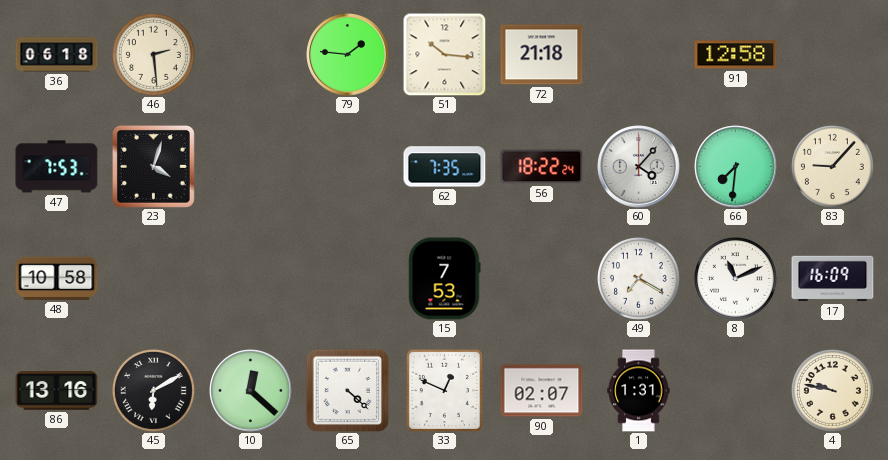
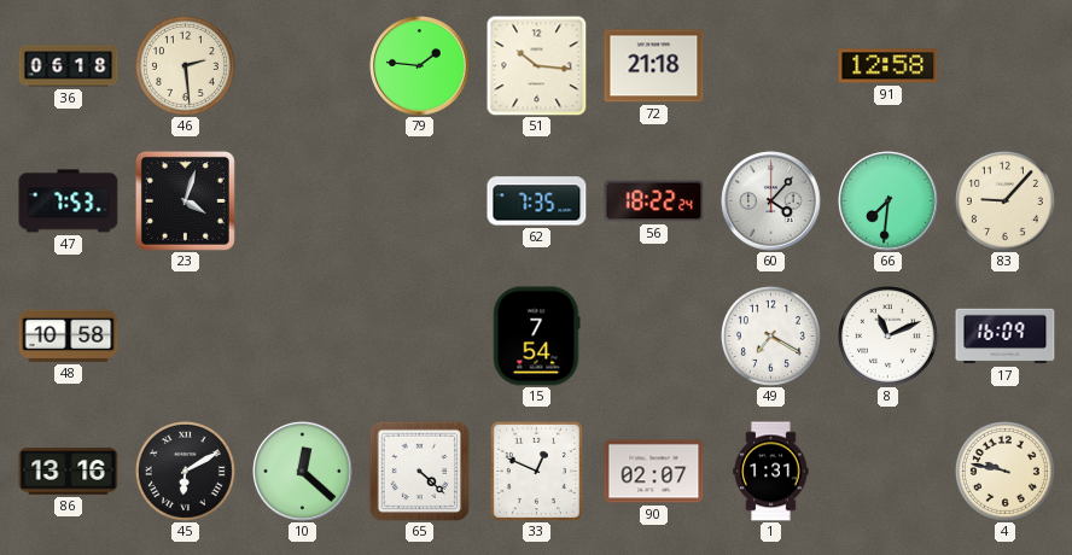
15: 7:53 -> 7:54
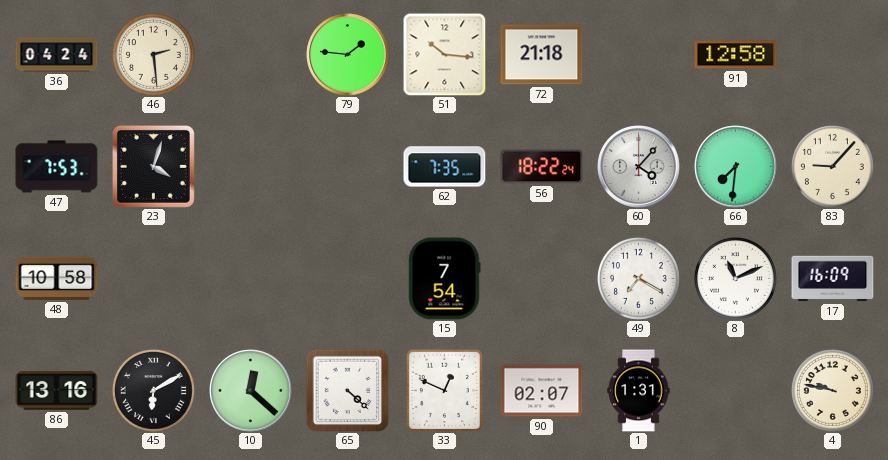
36: 06:18 -> 04:24
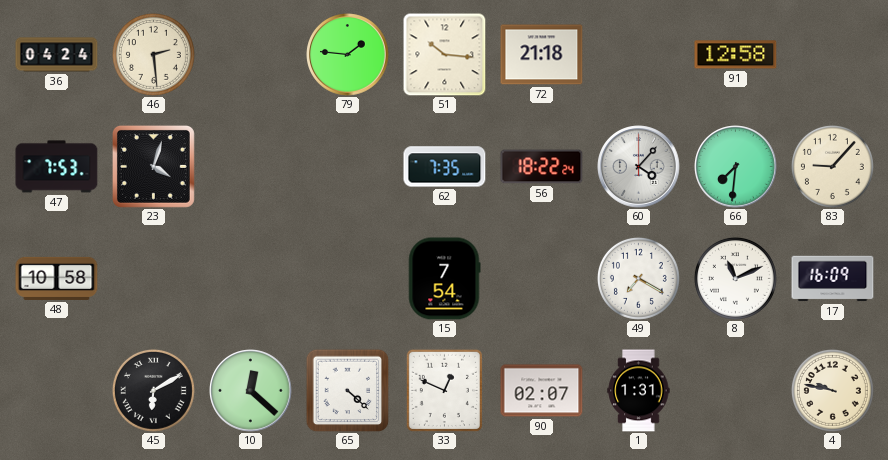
86: 13:16 -> none
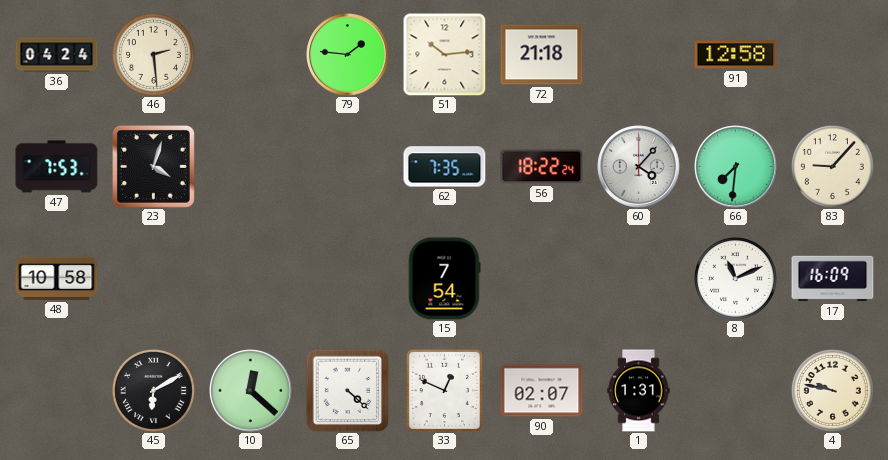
51: 10:16 -> 10:14
49: 7:20 -> none
